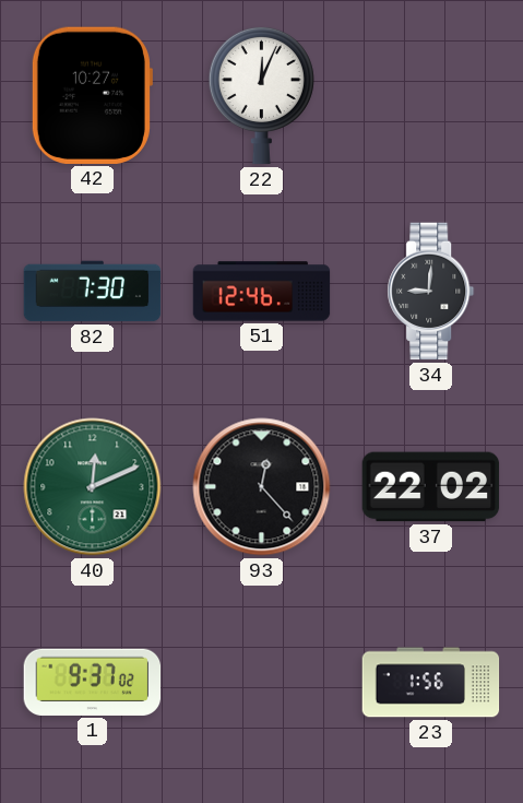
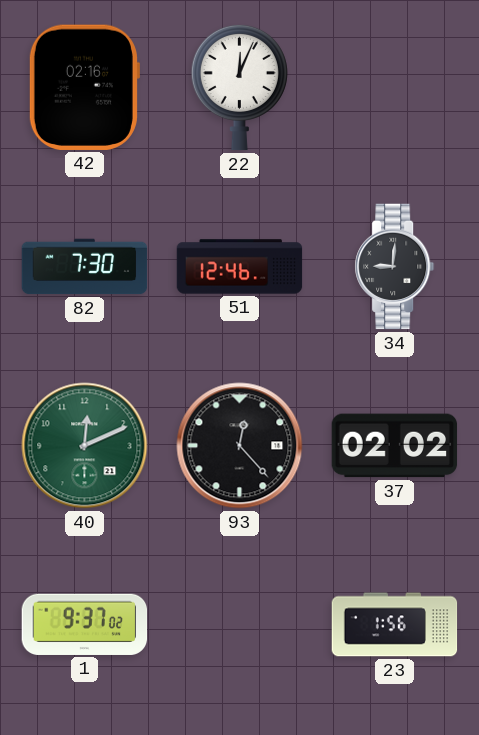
42: 10:27 -> 02:16
37: 22:02 -> 02:02
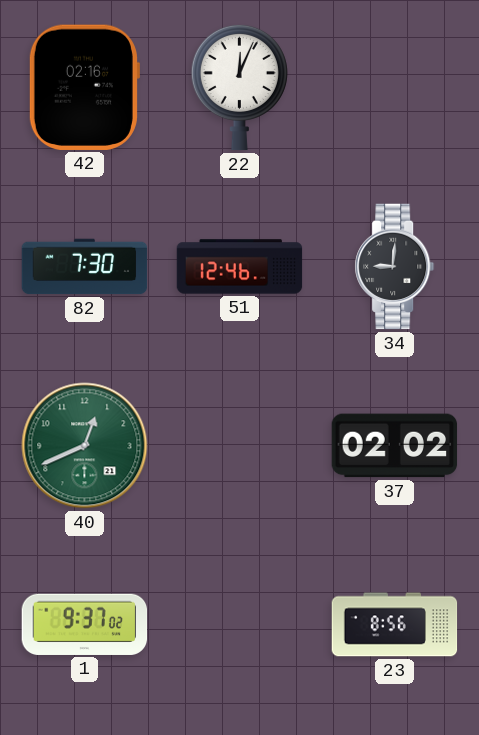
40: 12:11 -> 12:41
93: 12:23 -> none
23: 1:56 -> 8:56
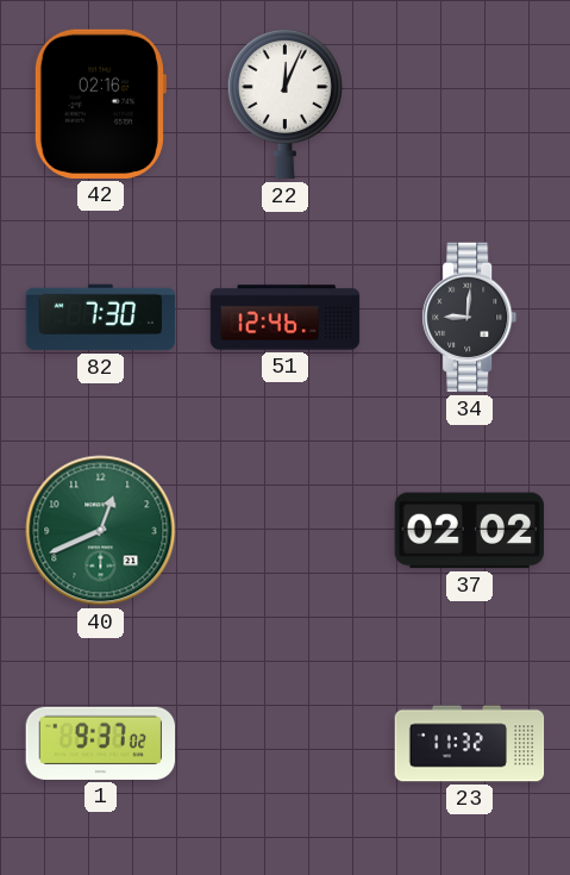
23: 8:56 -> 11:32
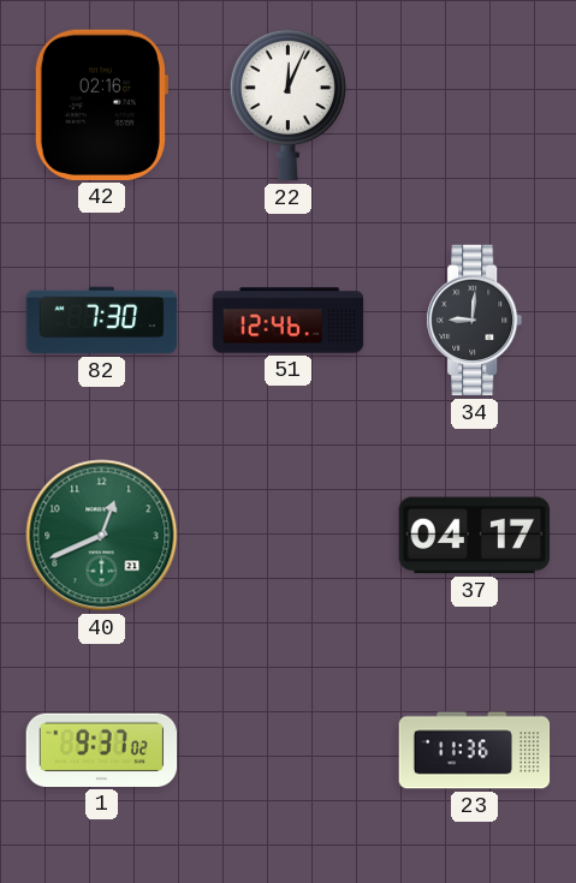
37: 02:02 -> 04:17
23: 11:32 -> 11:36
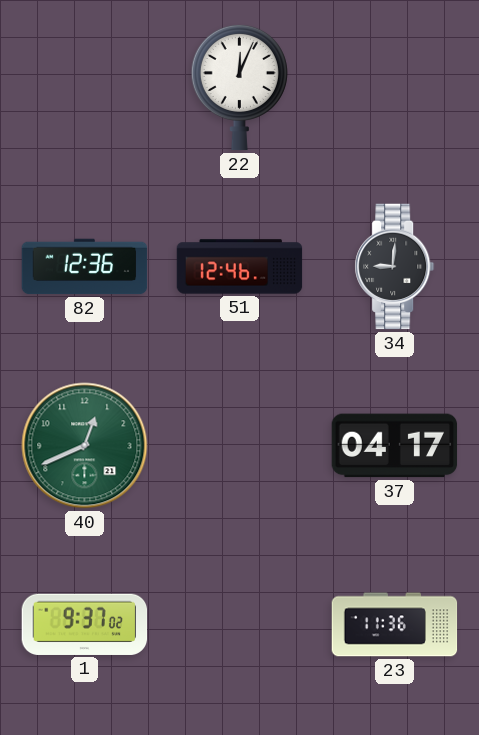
42: 02:16 -> none
82: 7:30 -> 12:36
